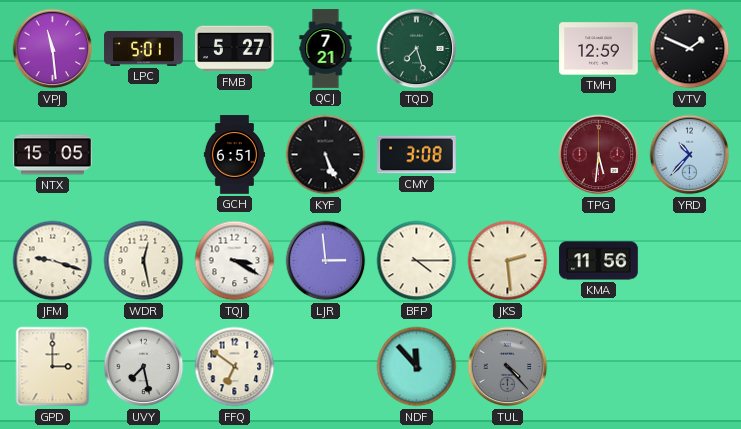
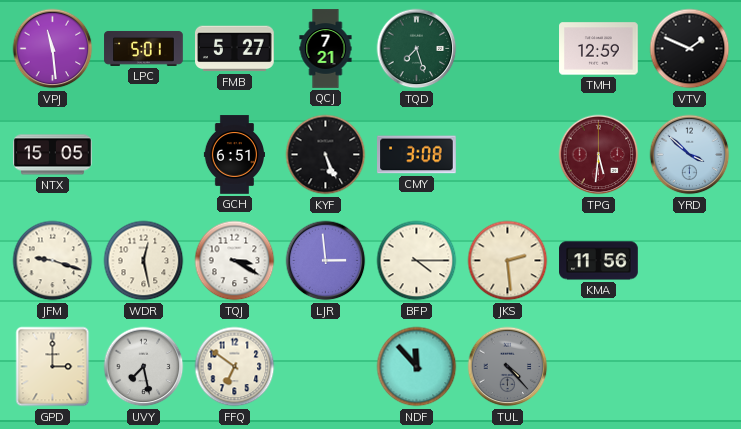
YRD: 10:37 -> 3:52
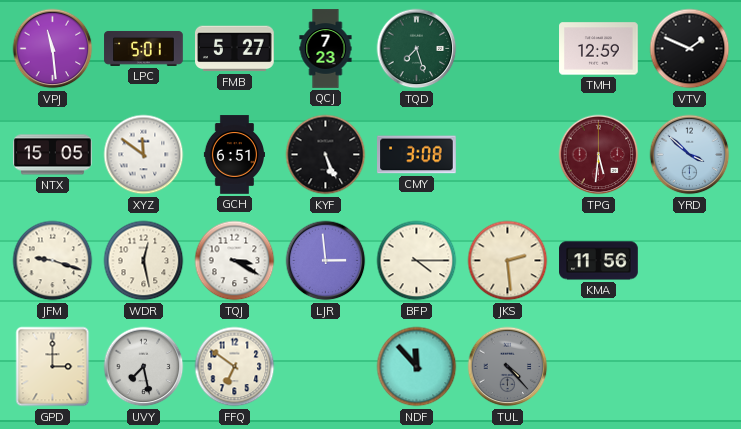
QCJ: 7:21 -> 7:23
XYZ: none -> 11:51
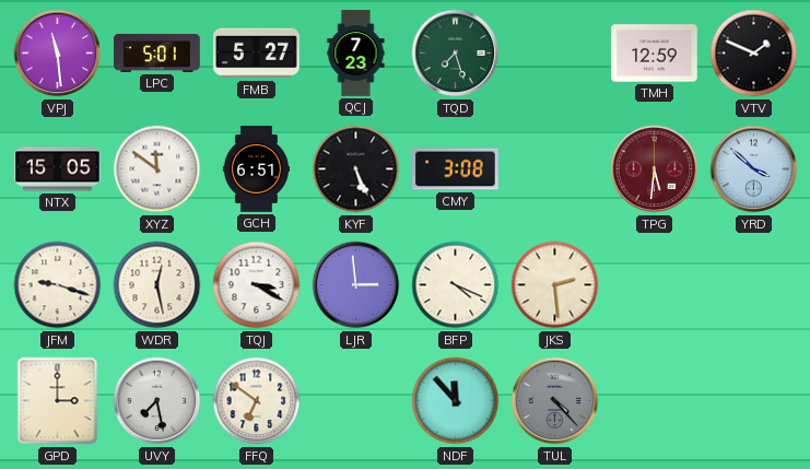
BFP: 4:15 -> 4:19
KMA: 11:56 -> none
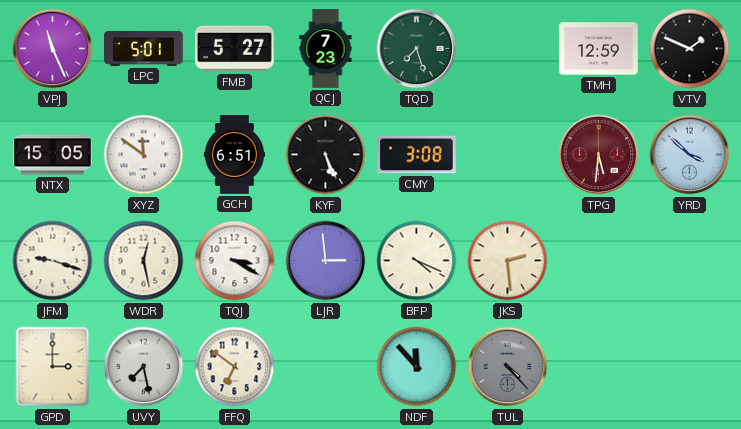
VPJ: 11:29 -> 11:26
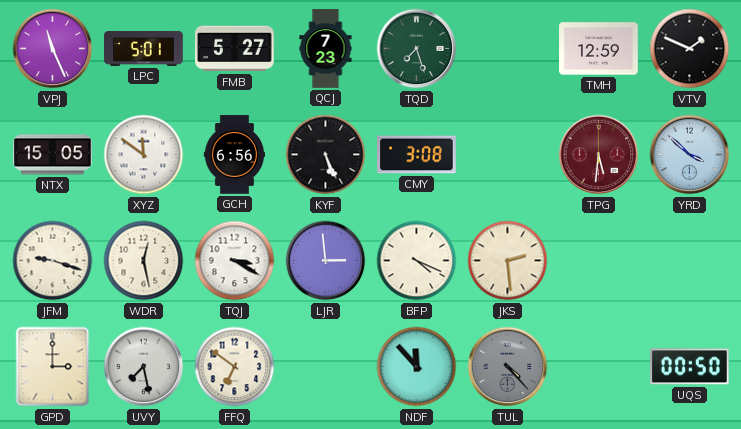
GCH: 6:51 -> 6:56
UQS: none -> 00:50
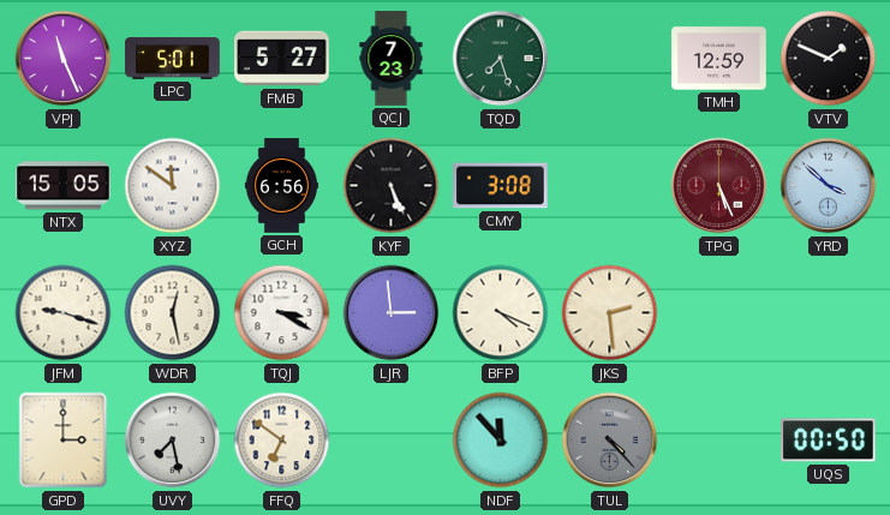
TPG: 5:31 -> 5:26
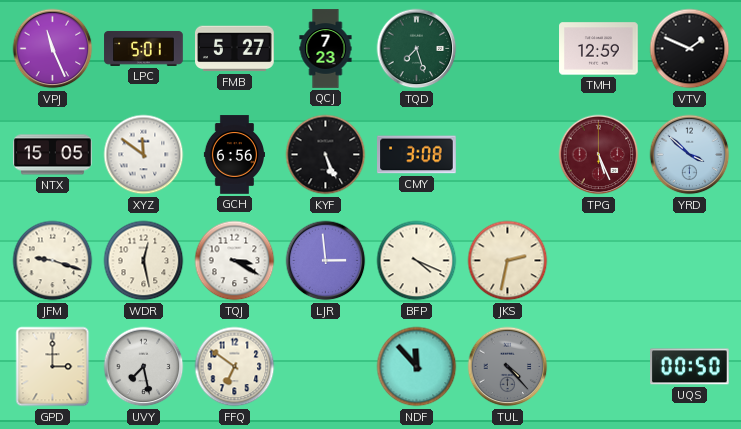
JKS: 2:29 -> 2:32
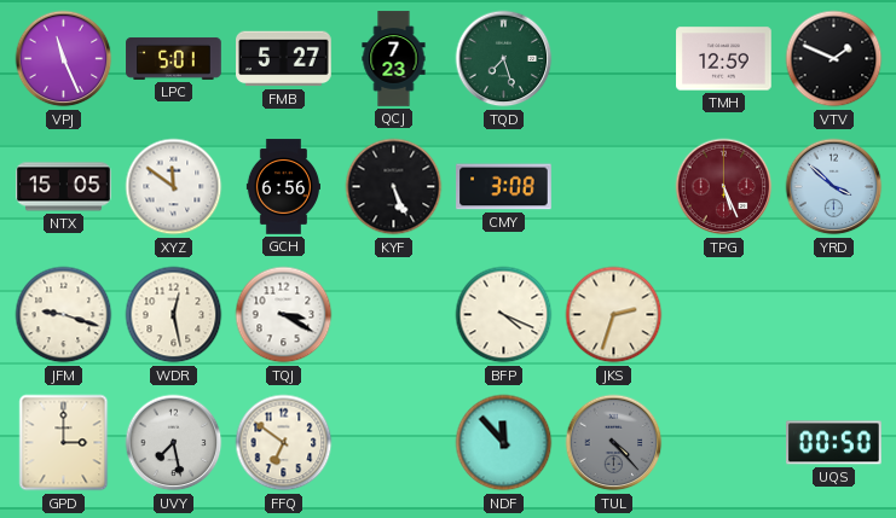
LJR: 2:59 -> none
JKS: 2:32 -> 2:33
